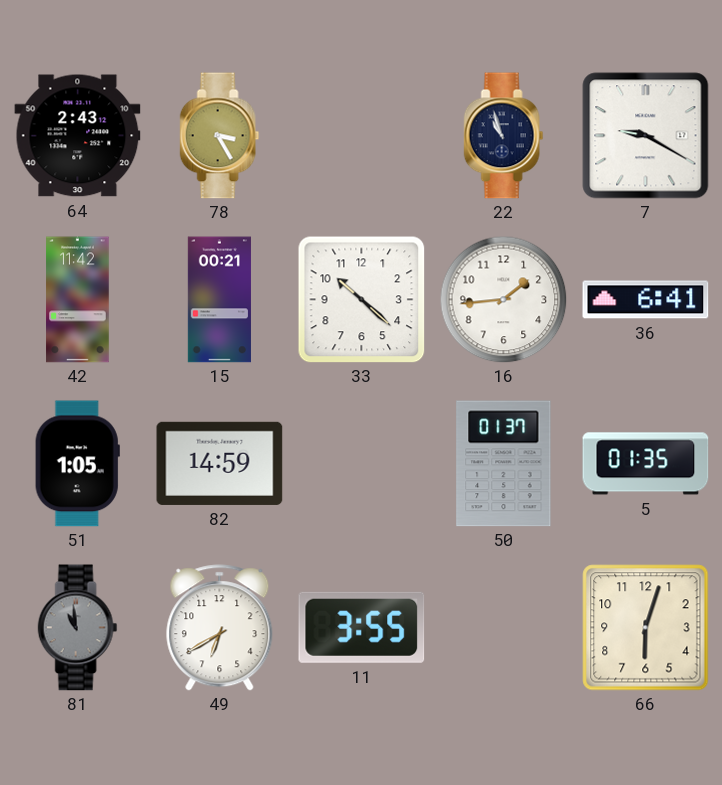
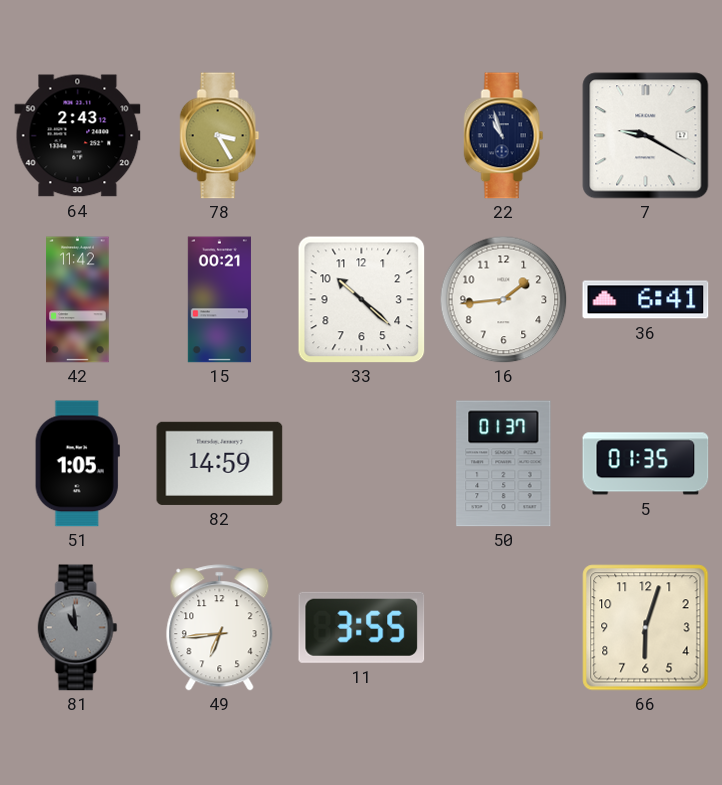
49: 6:40 -> 6:44
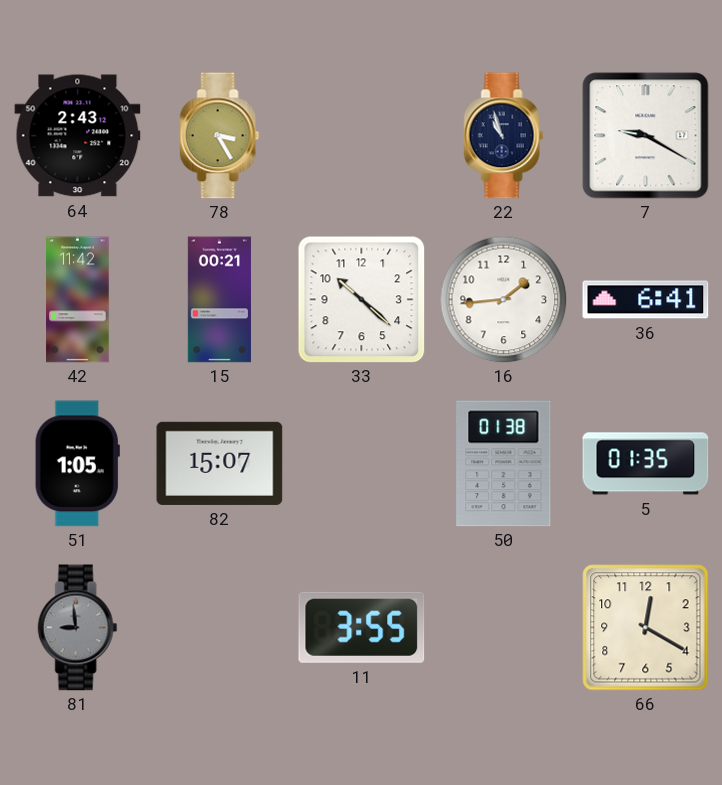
82: 14:59 -> 15:07
50: 01:37 -> 01:38
81: 10:59 -> 8:59
49: 6:44 -> none
66: 6:03 -> 12:20
